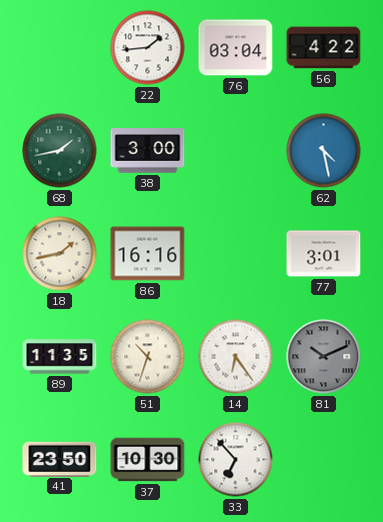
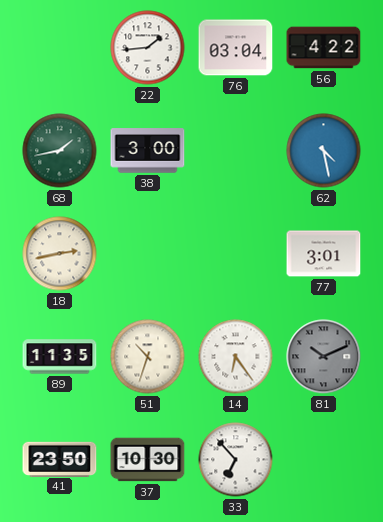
18: 1:43 -> 2:43
86: 16:16 -> none
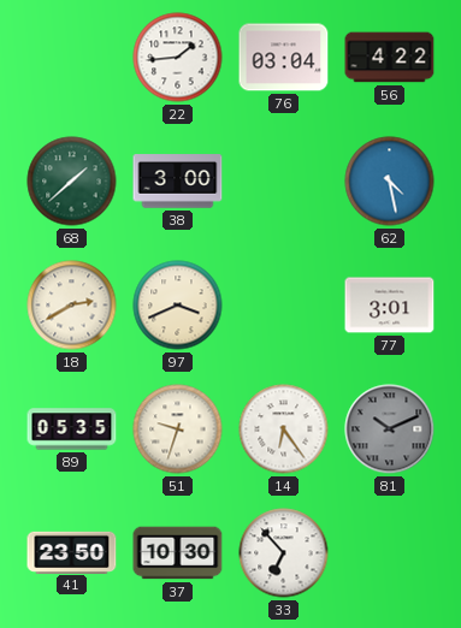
68: 1:43 -> 1:38
18: 2:43 -> 2:40
97: none -> 3:41
89: 11:35 -> 05:35
51: 10:33 -> 9:33
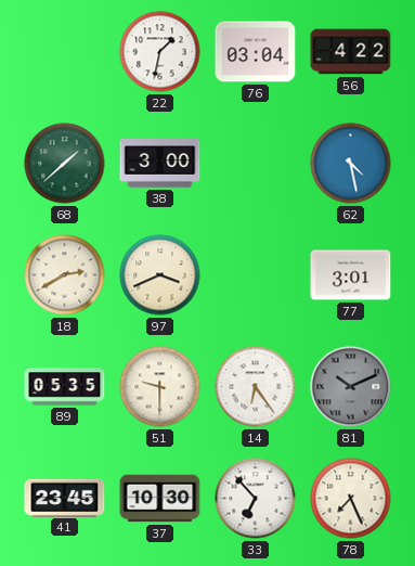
22: 1:44 -> 1:32
51: 9:33 -> 9:30
41: 23:50 -> 23:45
78: none -> 7:26
